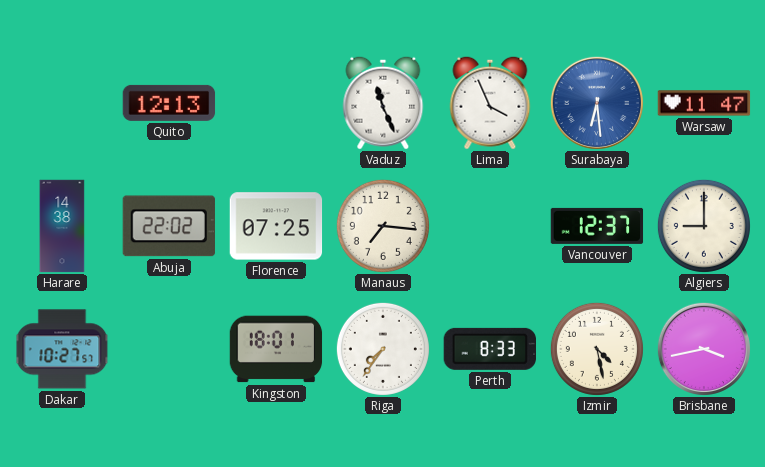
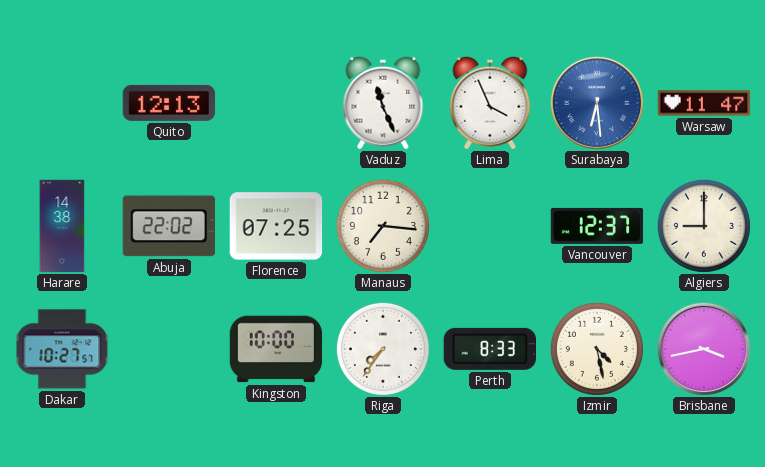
Kingston: 18:01 -> 10:00
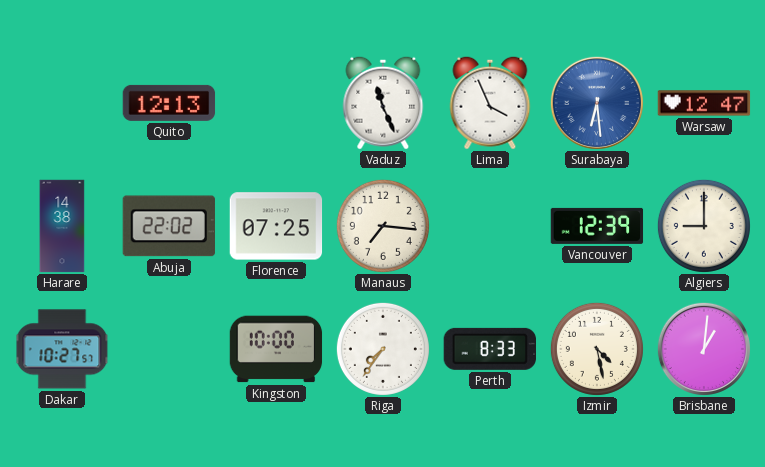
Warsaw: 11:47 -> 12:47
Vancouver: 12:37 -> 12:39
Brisbane: 3:43 -> 1:01
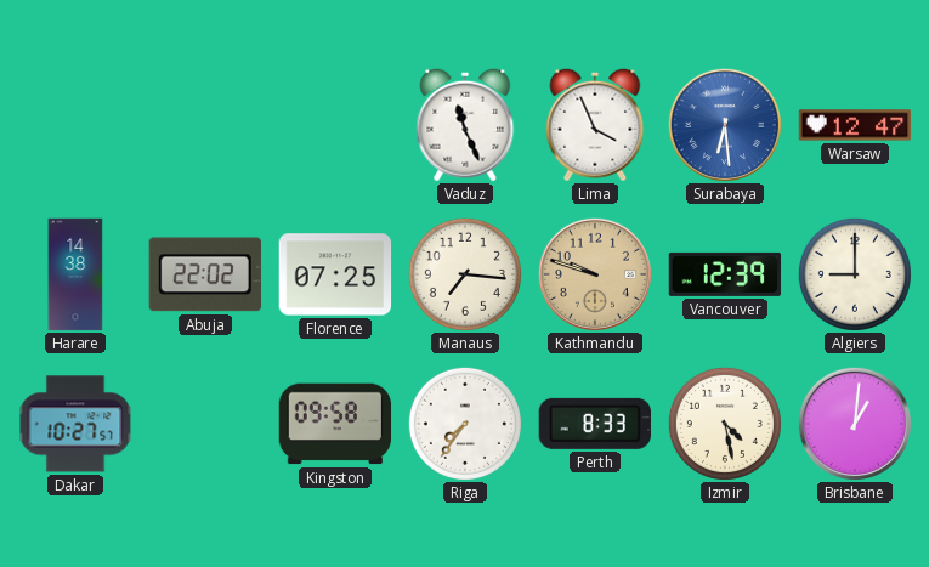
Quito: 12:13 -> none
Kathmandu: none -> 9:48
Kingston: 10:00 -> 09:58
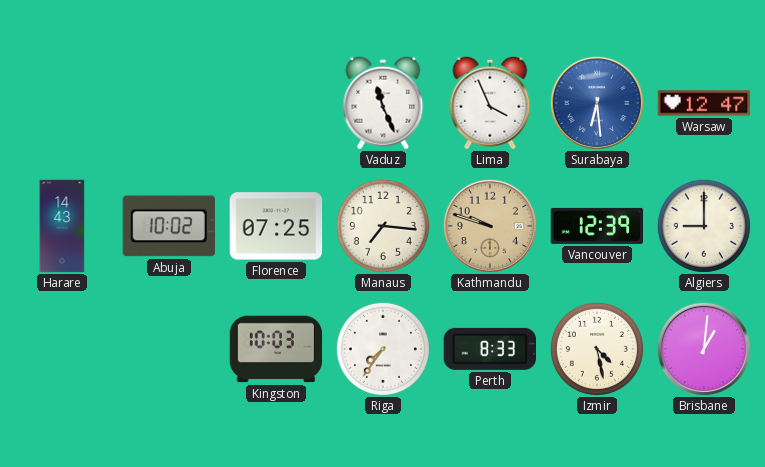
Harare: 14:38 -> 14:43
Abuja: 22:02 -> 10:02
Dakar: 10:27 -> none
Kingston: 09:58 -> 10:03
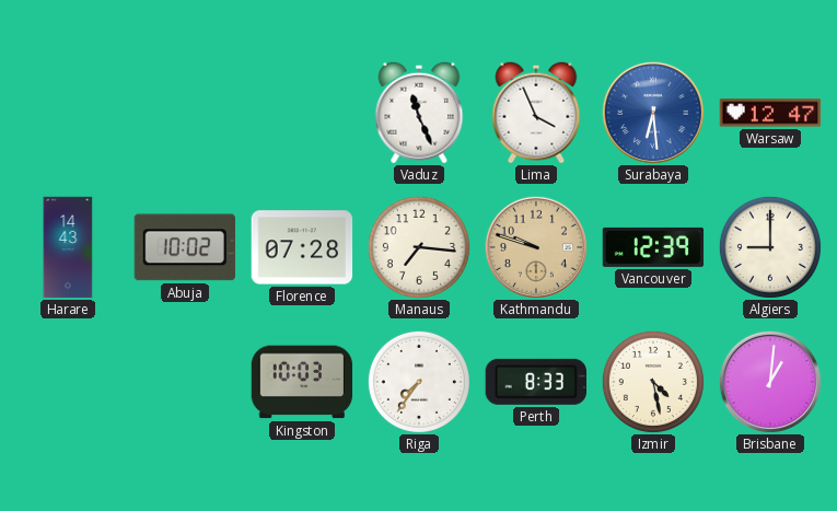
Florence: 07:25 -> 07:28
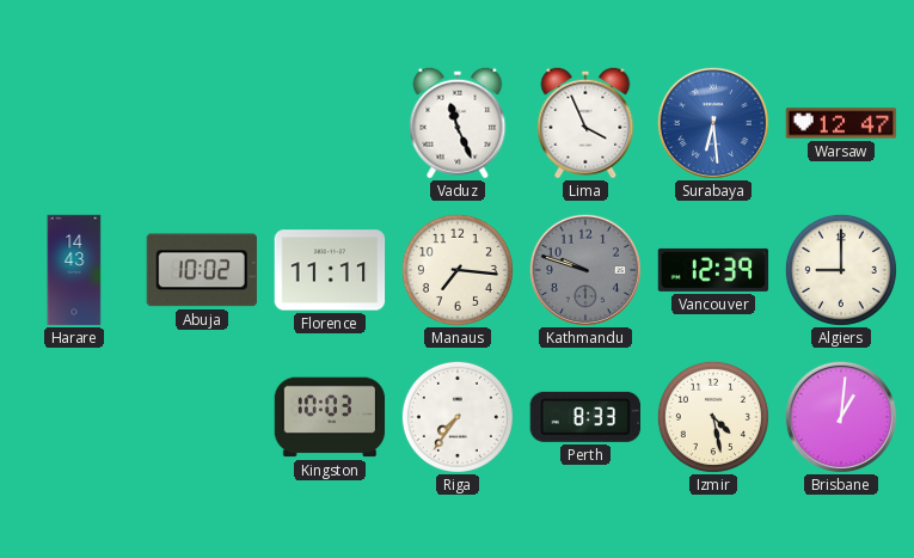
Florence: 07:28 -> 11:11
Kathmandu dial: champagne -> grey
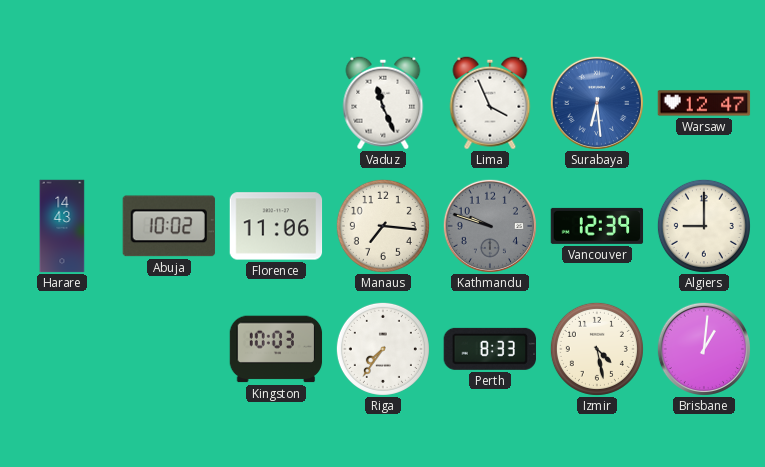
Florence: 11:11 -> 11:06
